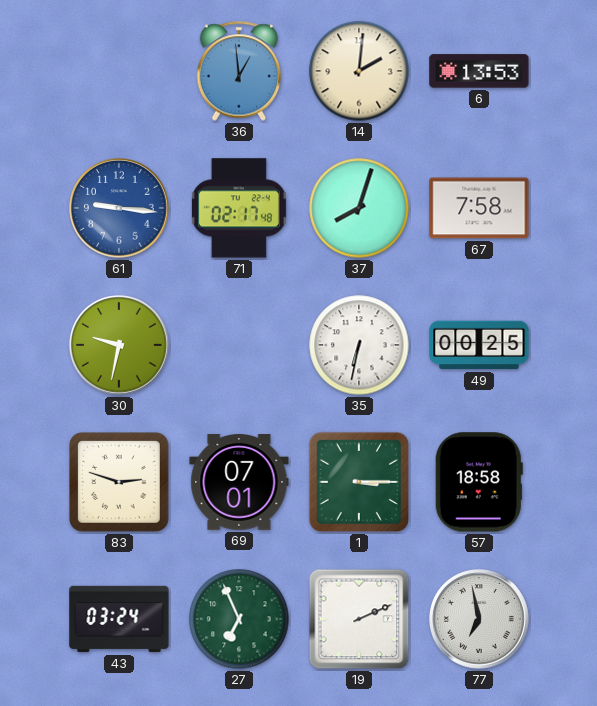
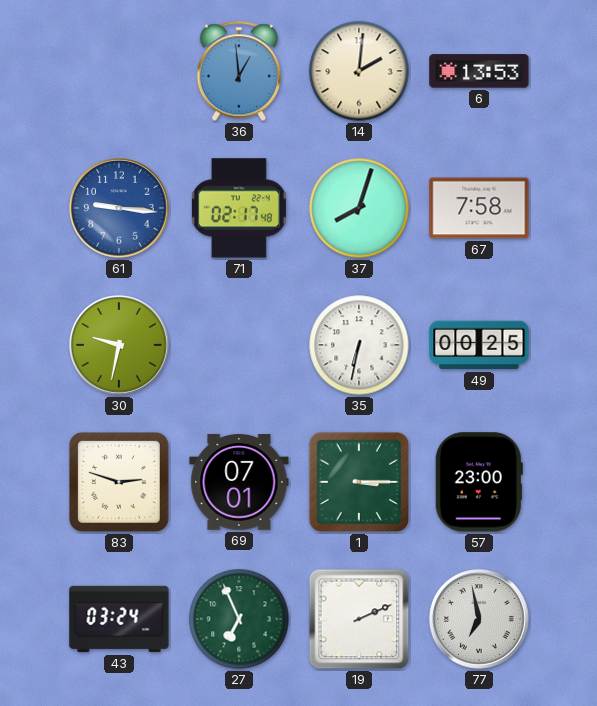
57: 18:58 -> 23:00
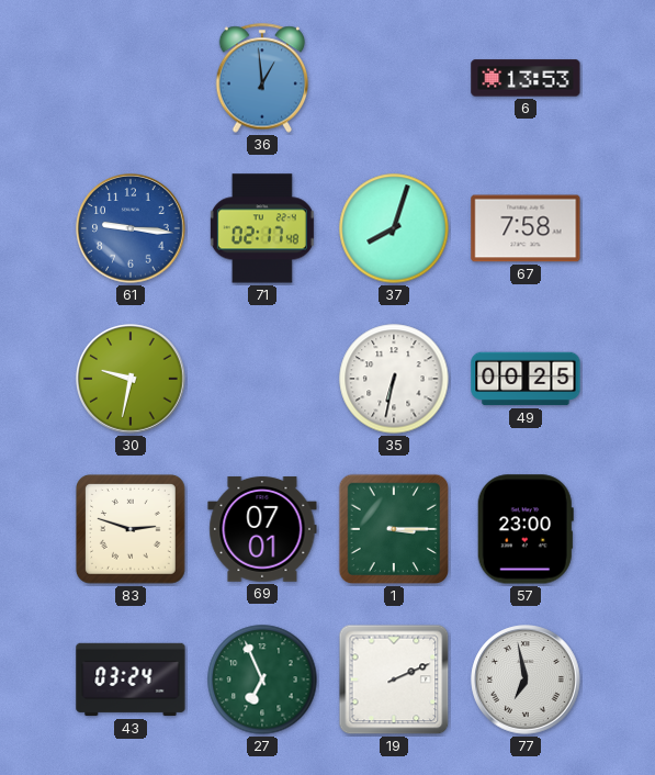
14: 2:01 -> none
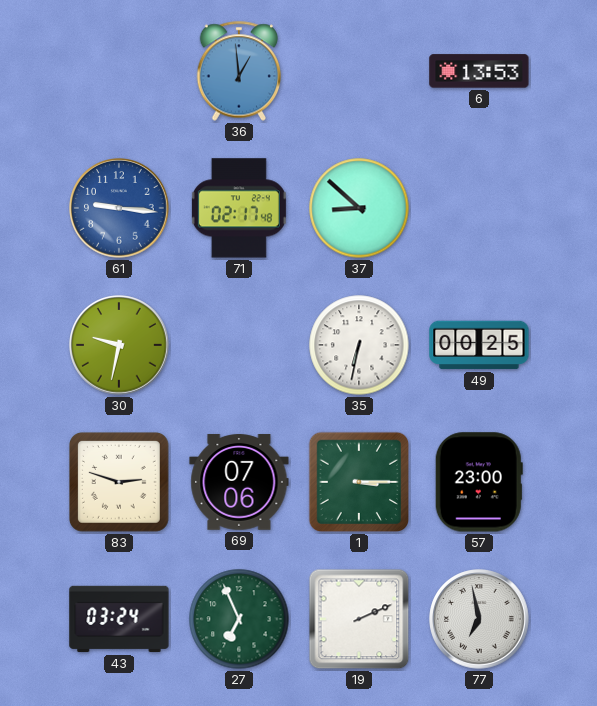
37: 8:03 -> 8:52
67: 7:58 -> none
69: 07:01 -> 07:06
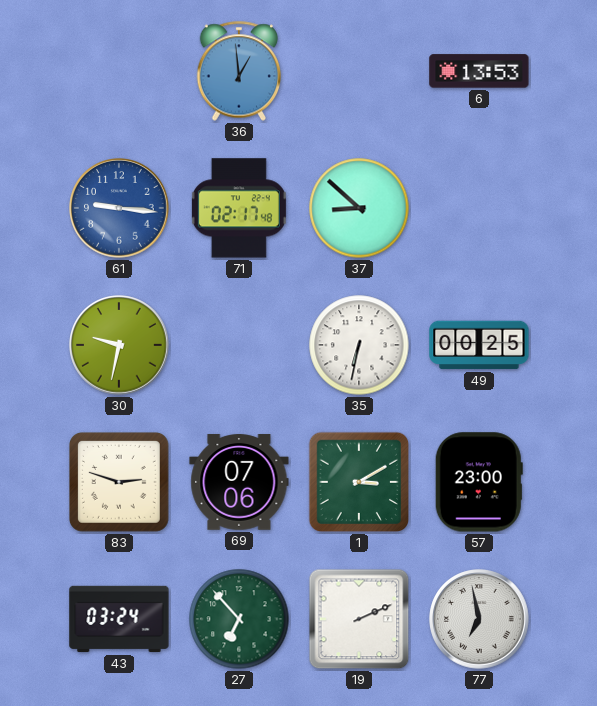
1: 3:15 -> 3:10
27: 6:56 -> 6:53
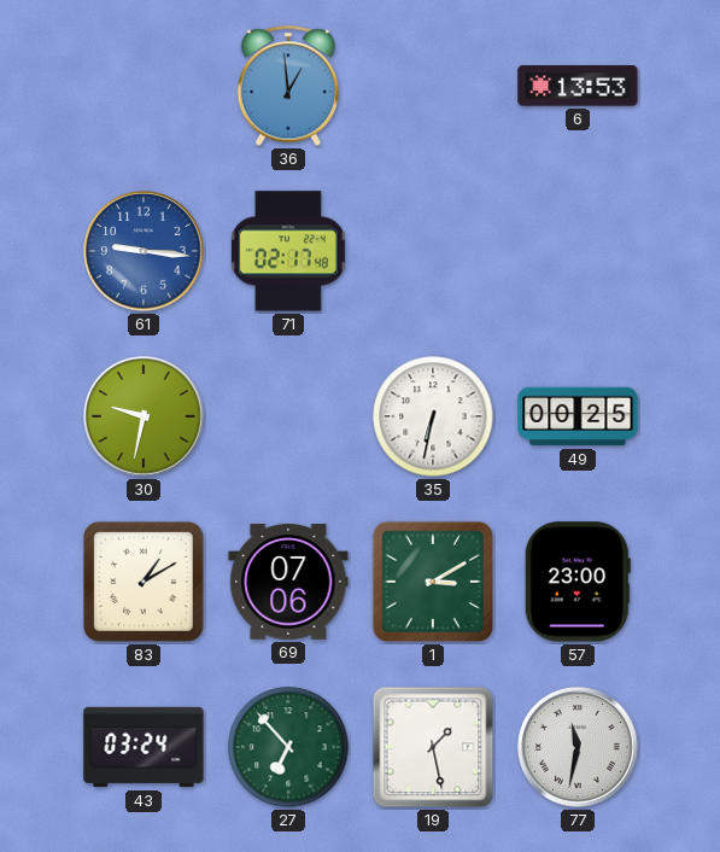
37: 8:52 -> none
83: 2:48 -> 1:10
19: 2:11 -> 1:28
77: 6:58 -> 11:32
